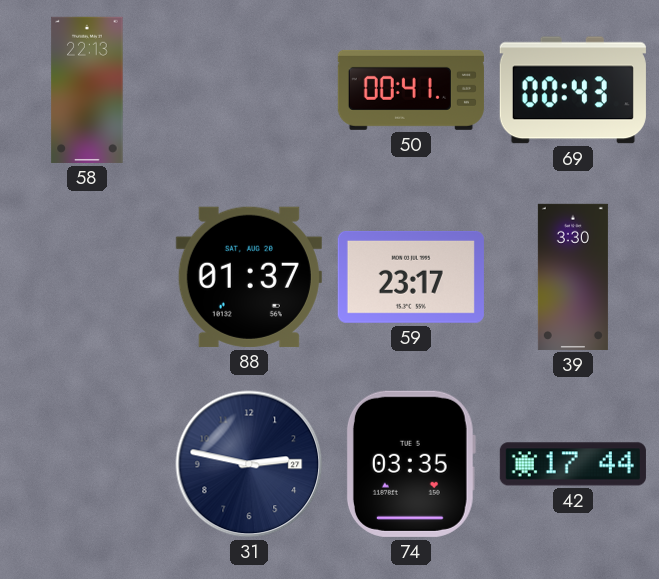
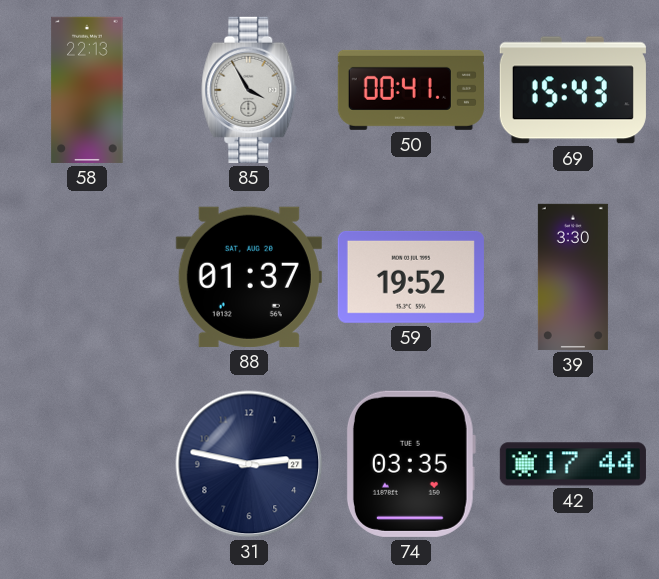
85: none -> 3:55
69: 00:43 -> 15:43
59: 23:17 -> 19:52
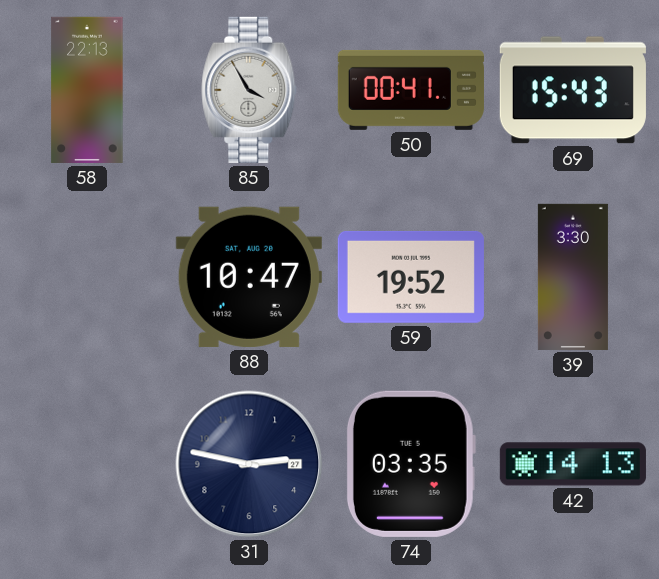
88: 01:37 -> 10:47
42: 17:44 -> 14:13
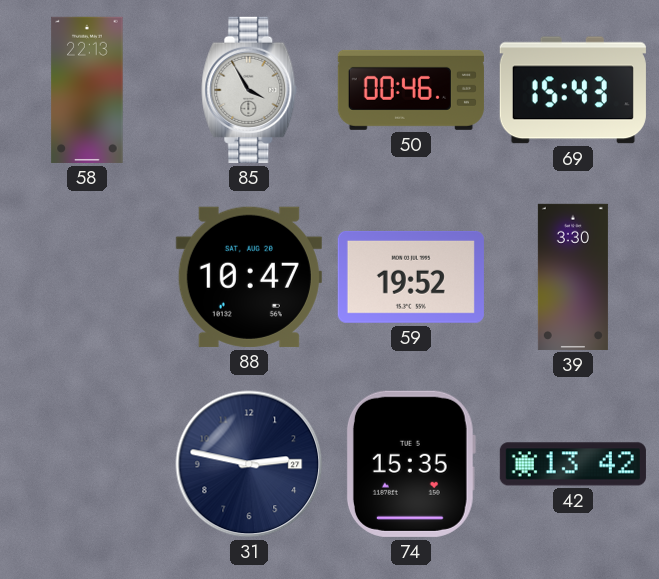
50: 00:41 -> 00:46
74: 03:35 -> 15:35
42: 14:13 -> 13:42
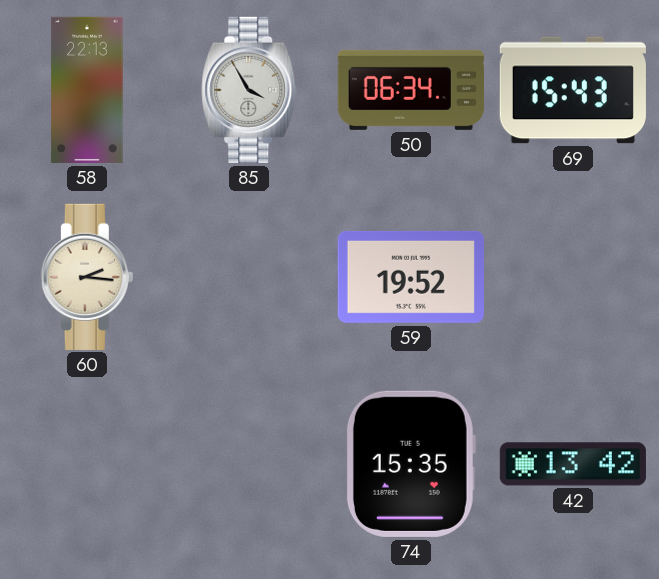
50: 00:46 -> 06:34
60: none -> 2:16
88: 10:47 -> none
39: 3:30 -> none
31: 2:47 -> none
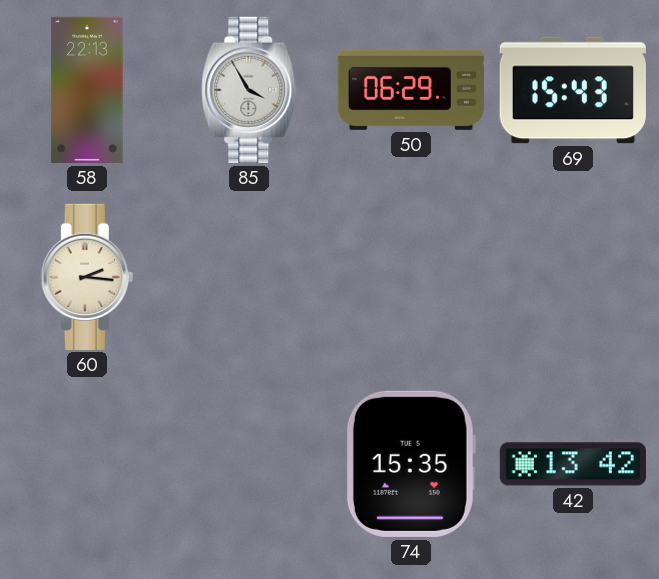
50: 06:34 -> 06:29
59: 19:52 -> none
